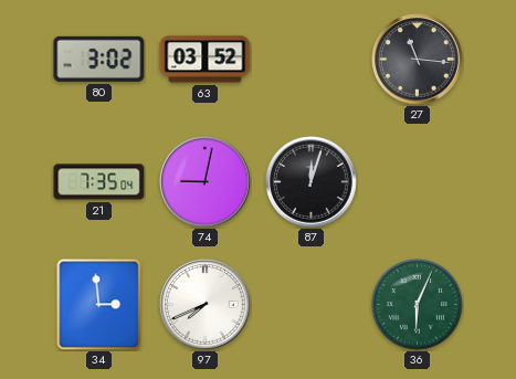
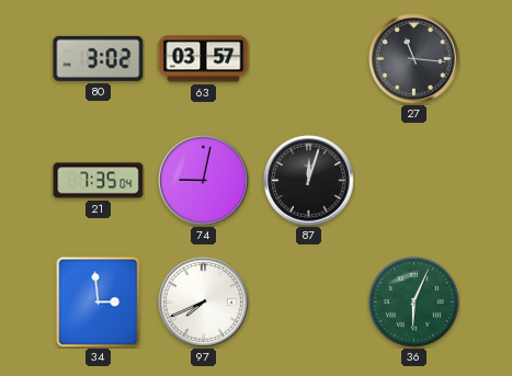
63: 03:52 -> 03:57
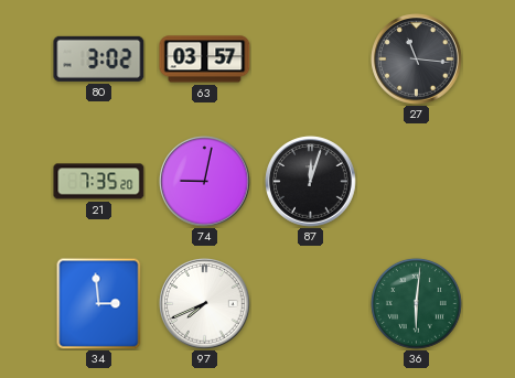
21: 7:35:04 -> 7:35:20
36: 6:04 -> 6:01
